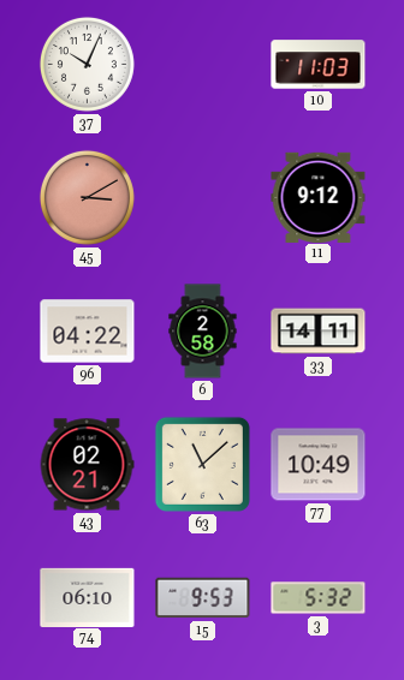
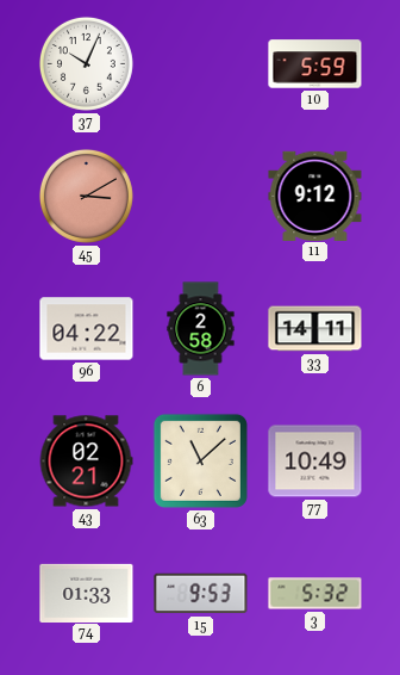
10: 11:03 -> 5:59
74: 06:10 -> 01:33
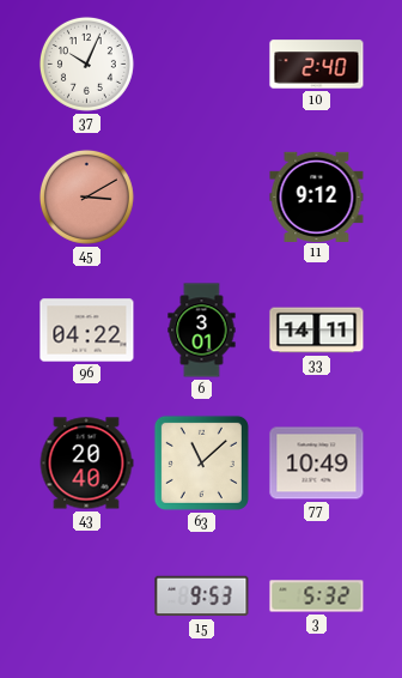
10: 5:59 -> 2:40
6: 2:58 -> 3:01
43: 02:21 -> 20:40
74: 01:33 -> none
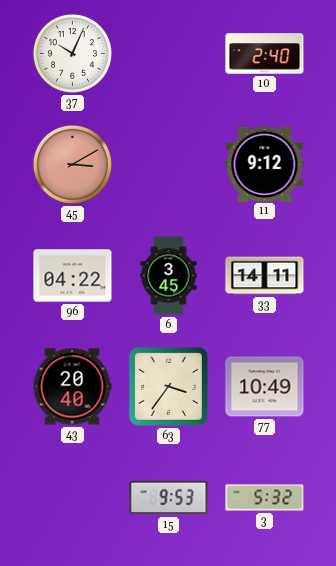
6: 3:01 -> 3:45
63: 11:08 -> 3:36
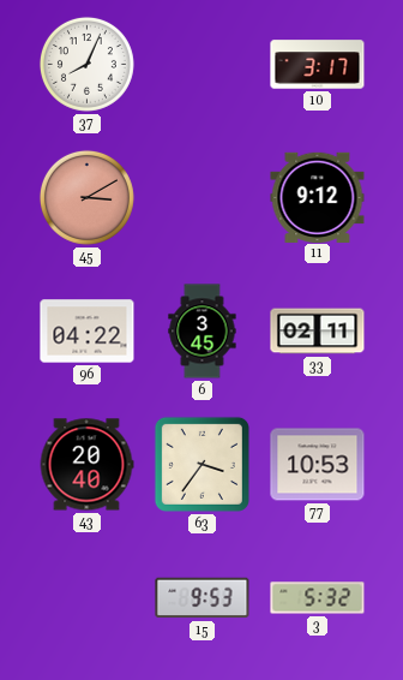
37: 10:04 -> 8:04
10: 2:40 -> 3:17
33: 14:11 -> 02:11
77: 10:49 -> 10:53
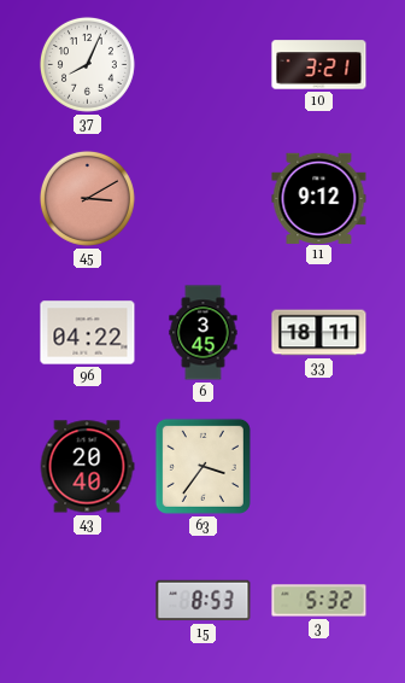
10: 3:17 -> 3:21
33: 02:11 -> 18:11
77: 10:53 -> none
15: 9:53 -> 8:53
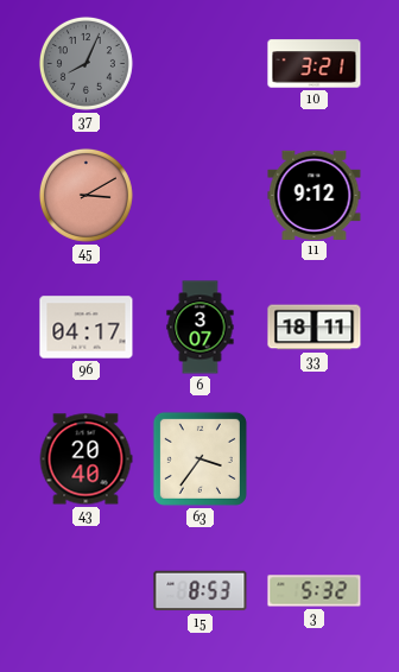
37 dial: white -> grey
96: 04:22 -> 04:17
6: 3:45 -> 3:07
